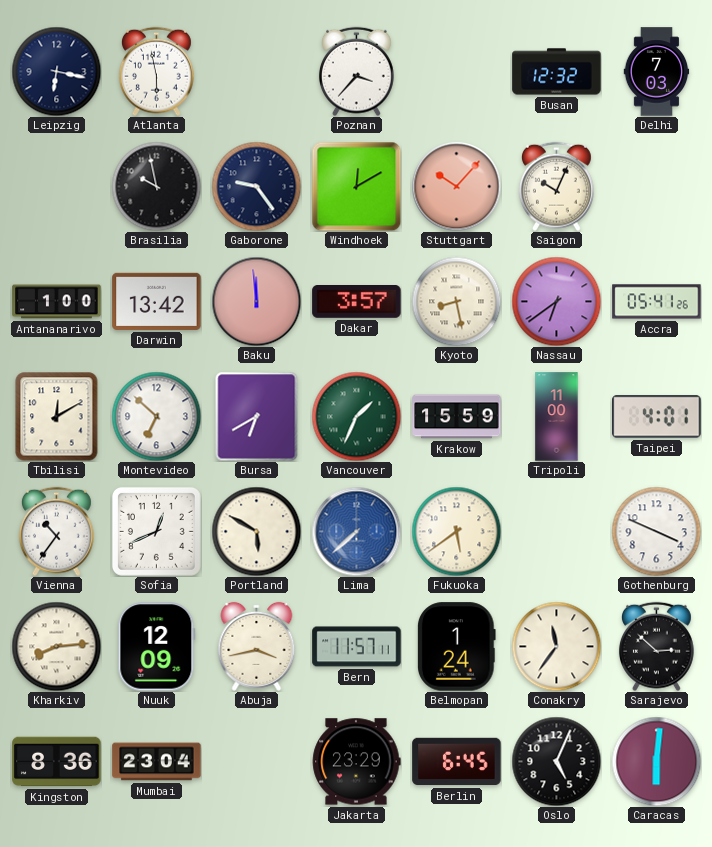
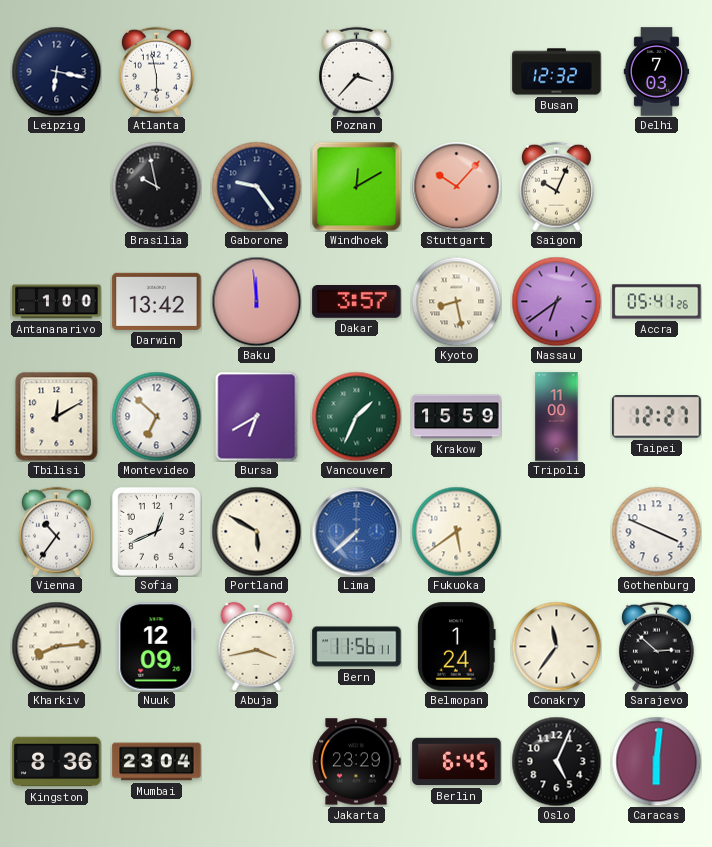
Taipei: 4:01 -> 12:27
Bern: 11:57 -> 11:56
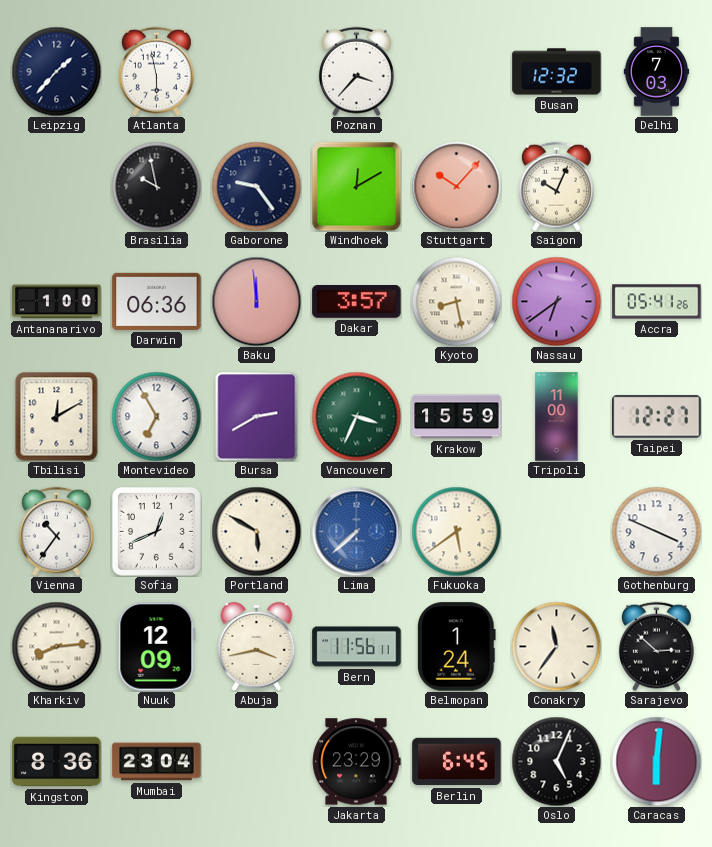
Leipzig: 6:17 -> 1:37
Darwin: 13:42 -> 06:36
Montevideo: 6:52 -> 6:55
Bursa: 6:40 -> 2:40
Vancouver: 1:34 -> 3:34
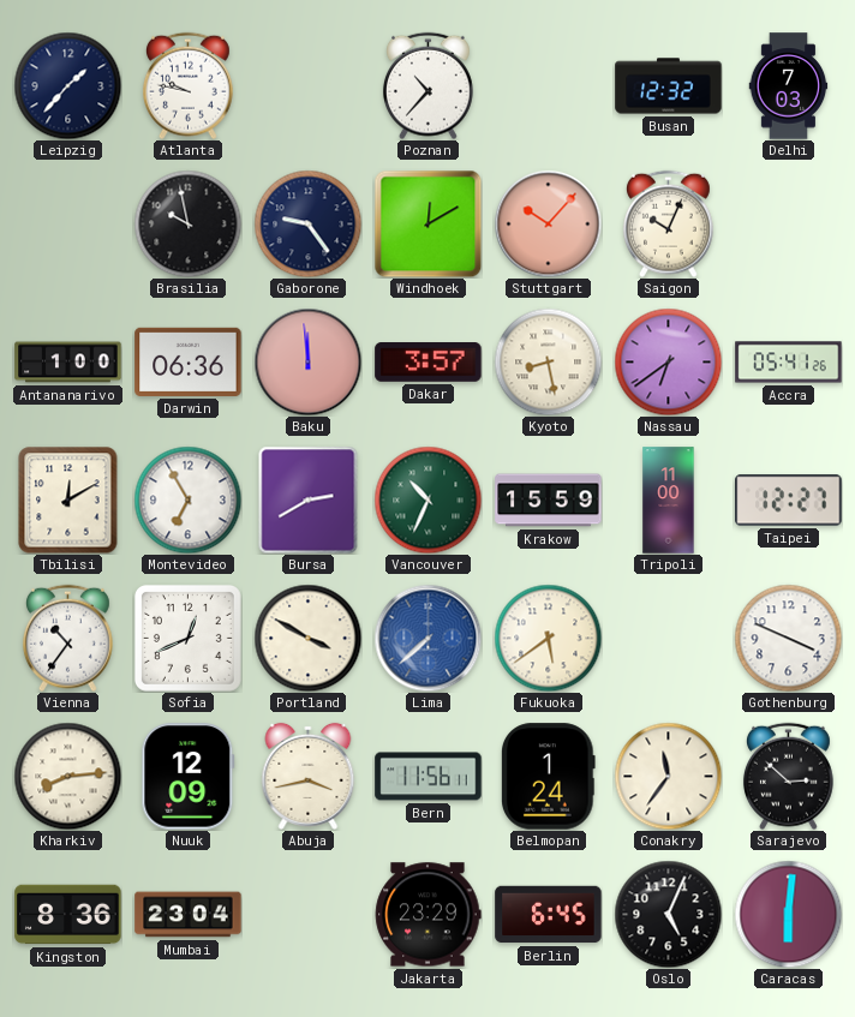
Atlanta: 5:58 -> 9:47
Poznan: 3:37 -> 10:37
Vancouver: 3:34 -> 10:34
Portland: 5:50 -> 3:50
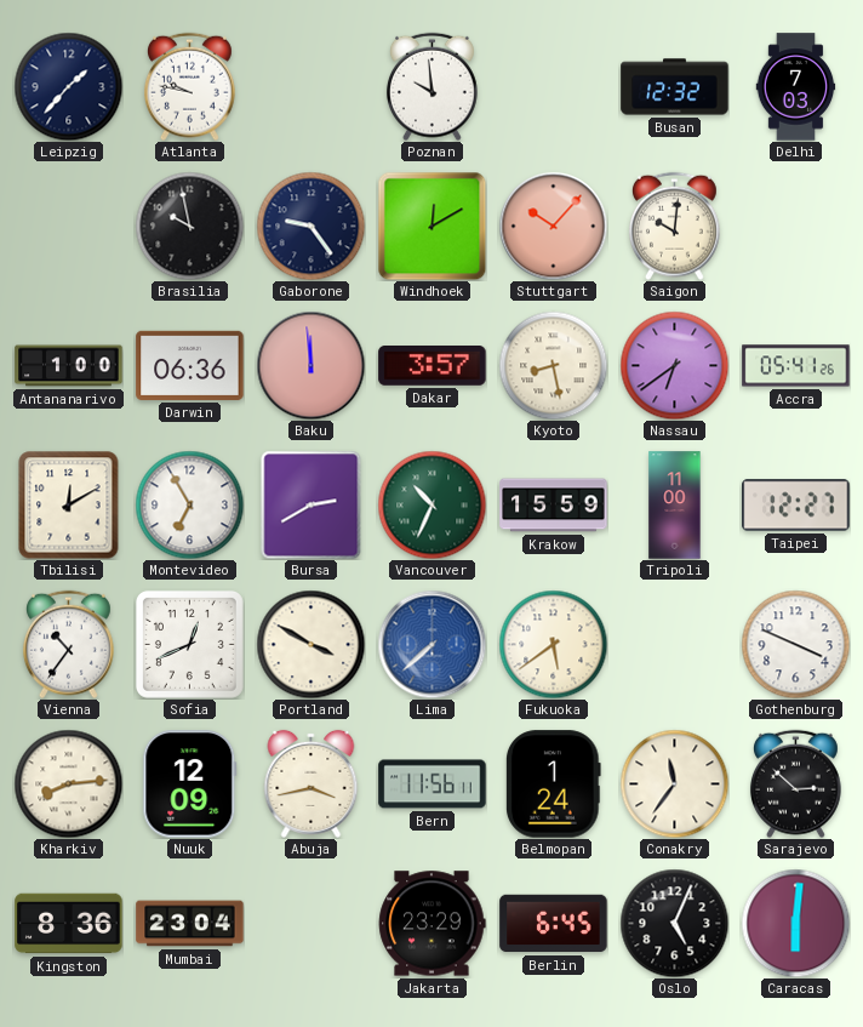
Poznan: 10:37 -> 9:59
Saigon: 10:04 -> 10:01
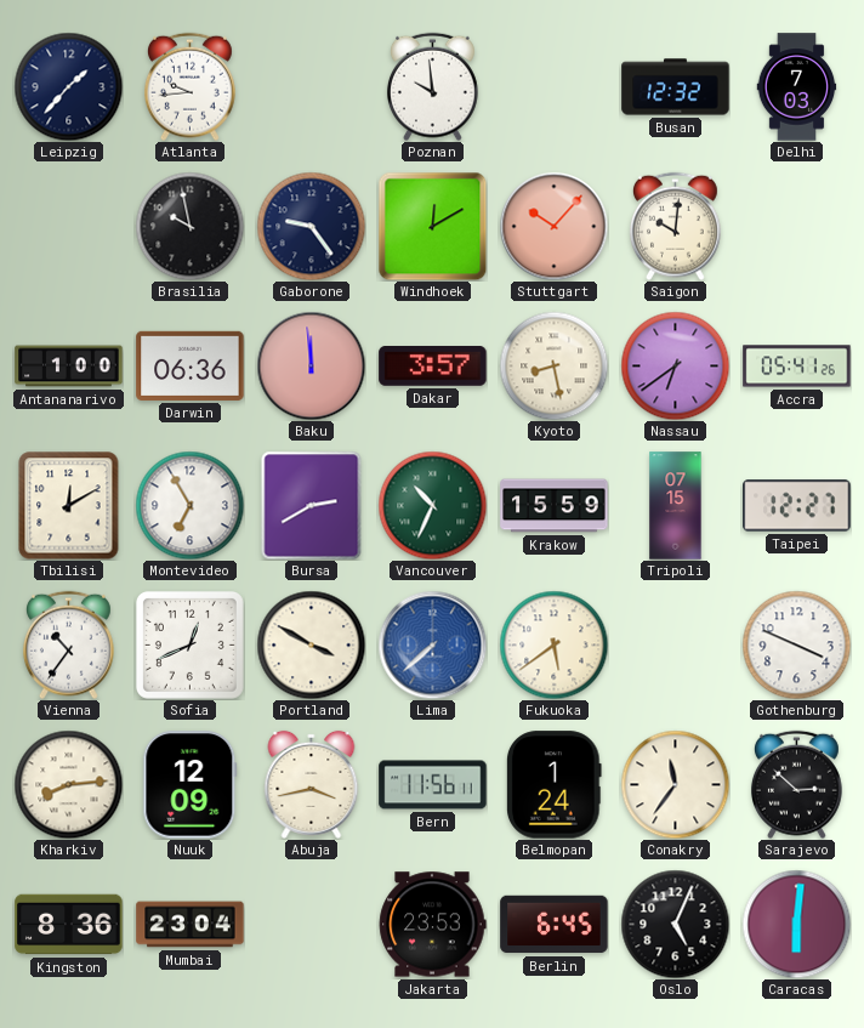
Atlanta: 9:47 -> 9:44
Tripoli: 11:00 -> 07:15
Jakarta: 23:29 -> 23:53
